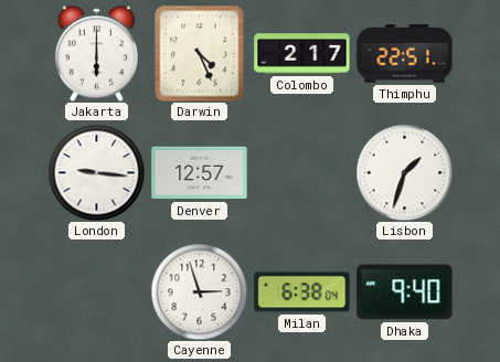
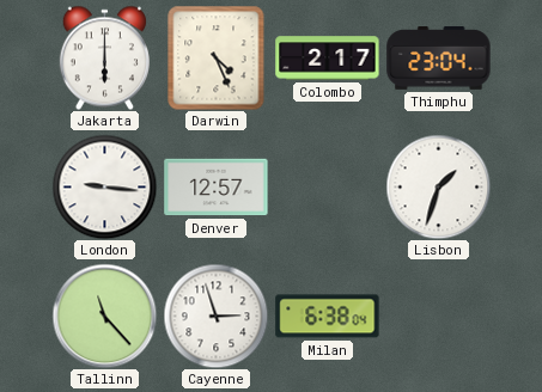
Thimphu: 22:51 -> 23:04
Tallinn: none -> 11:23
Dhaka: 9:40 -> none
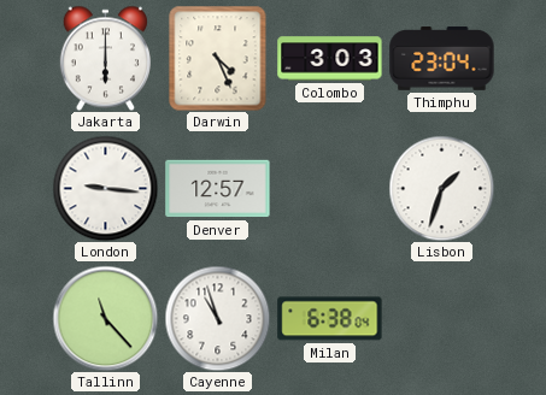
Colombo: 2:17 -> 3:03
Cayenne: 2:57 -> 10:57
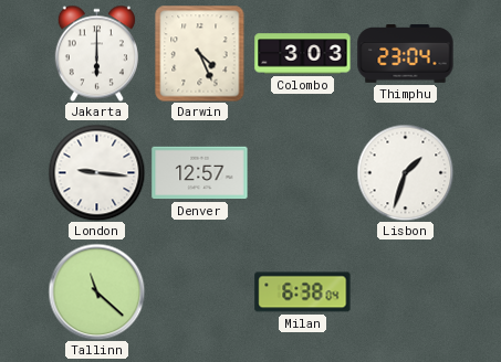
Tallinn: 11:23 -> 11:22
Cayenne: 10:57 -> none
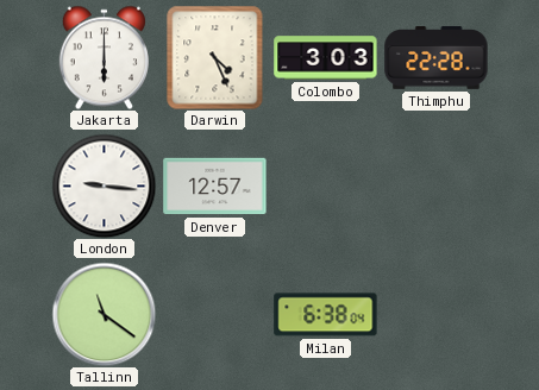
Thimphu: 23:04 -> 22:28
Lisbon: 1:33 -> none
Tallinn: 11:22 -> 11:21
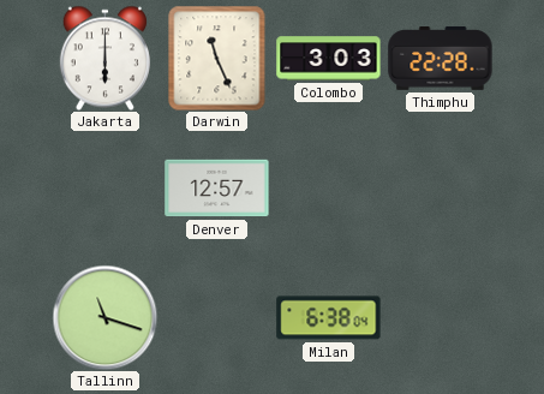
Darwin: 4:26 -> 11:26
London: 9:16 -> none
Tallinn: 11:21 -> 11:18
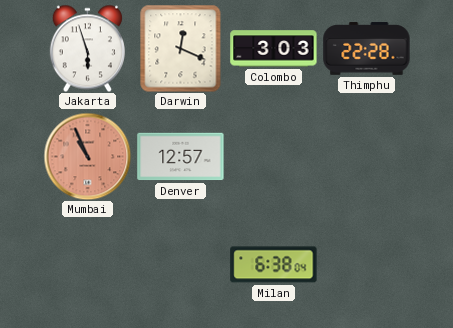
Jakarta: 6:00 -> 5:57
Darwin: 11:26 -> 12:19
Mumbai: none -> 10:56
Tallinn: 11:18 -> none
